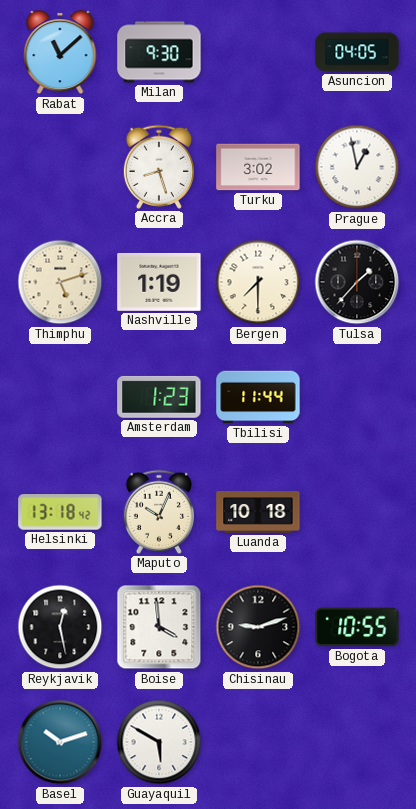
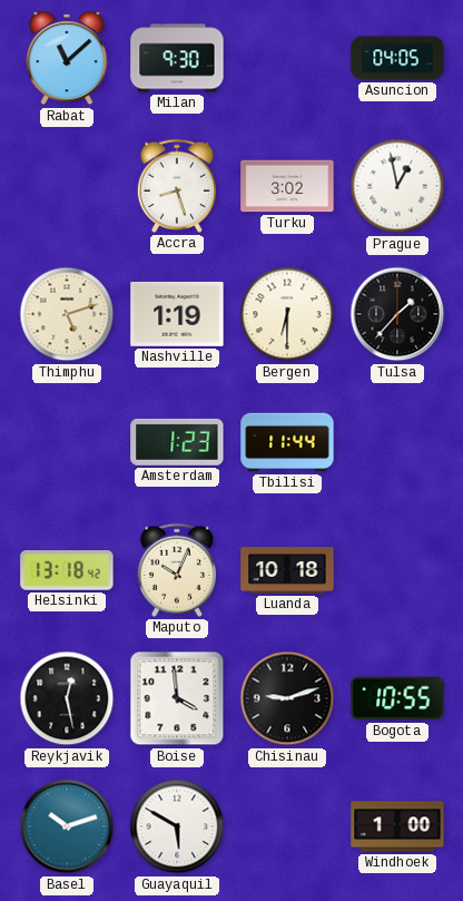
Bergen: 7:30 -> 6:30
Windhoek: none -> 1:00
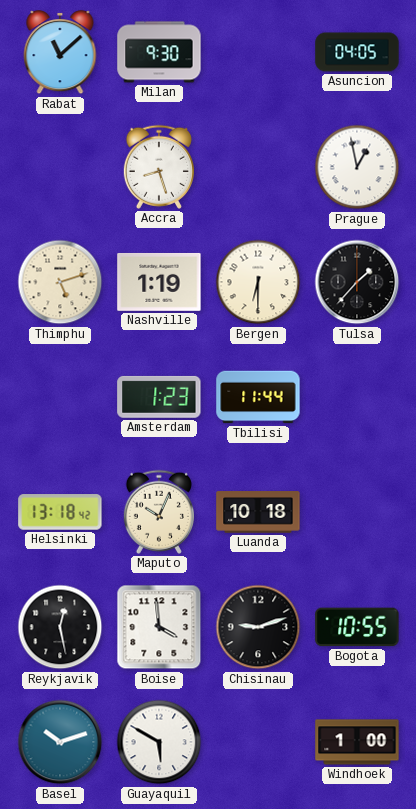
Turku: 3:02 -> none
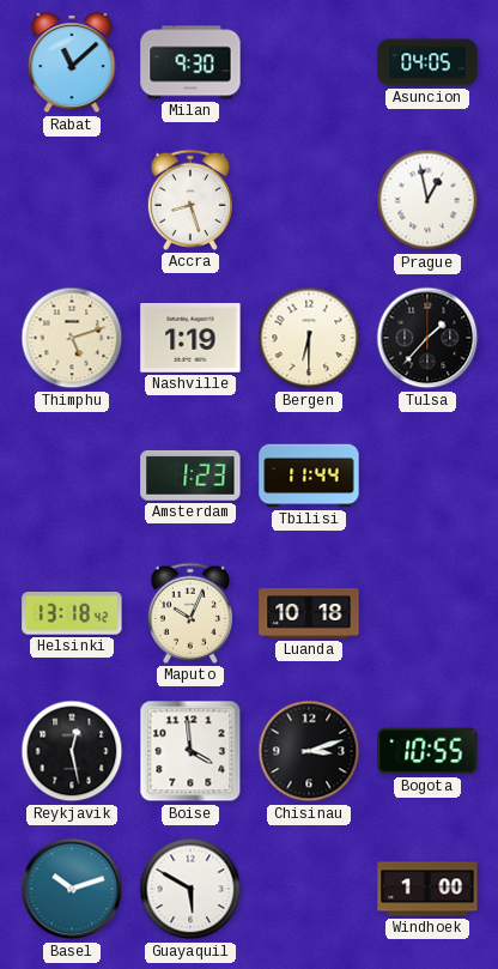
Chisinau: 9:12 -> 3:12
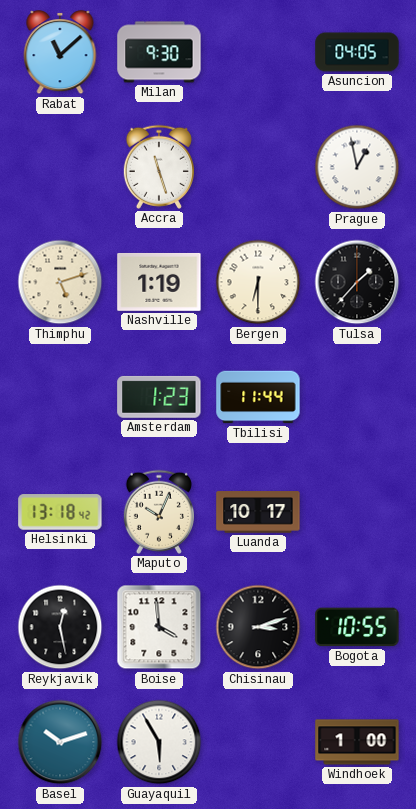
Accra: 8:27 -> 11:27
Luanda: 10:18 -> 10:17
Guayaquil: 5:50 -> 5:55
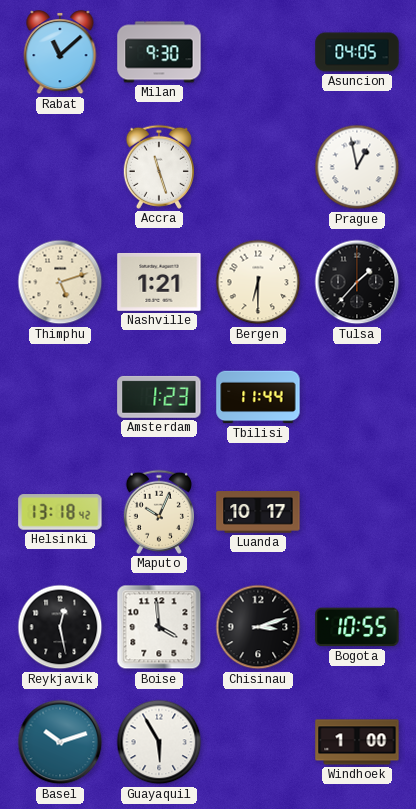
Nashville: 1:19 -> 1:21
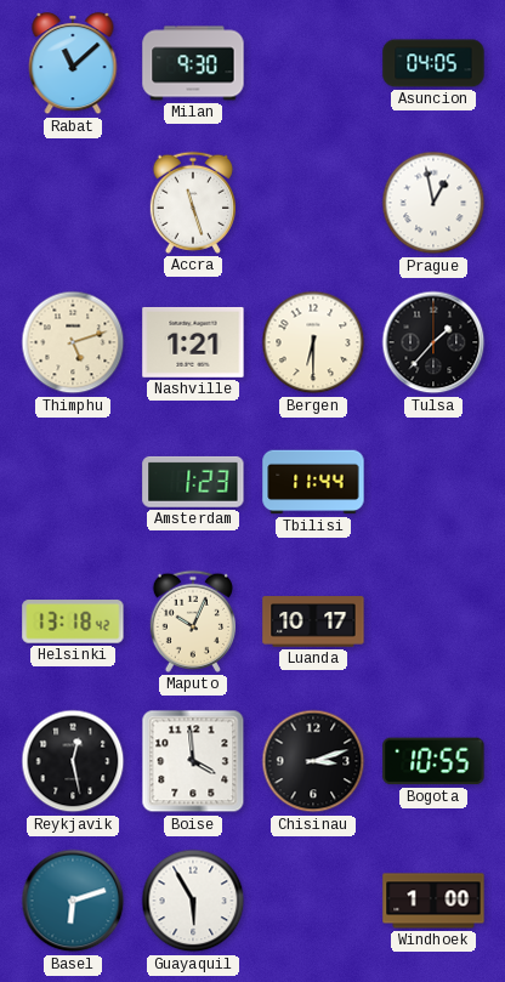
Basel: 10:12 -> 6:12
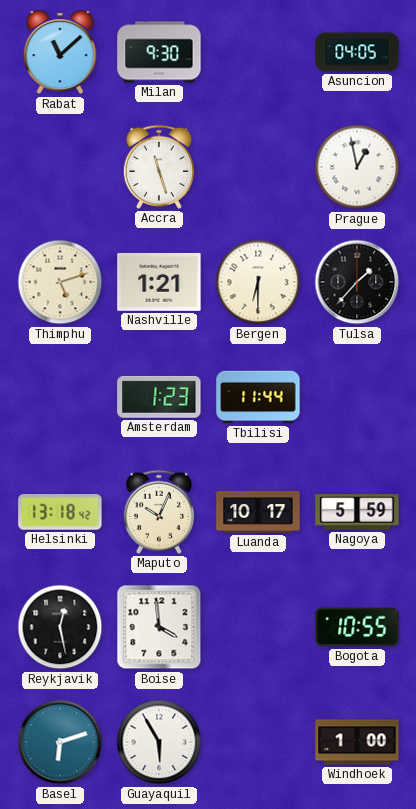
Nagoya: none -> 5:59
Chisinau: 3:12 -> none
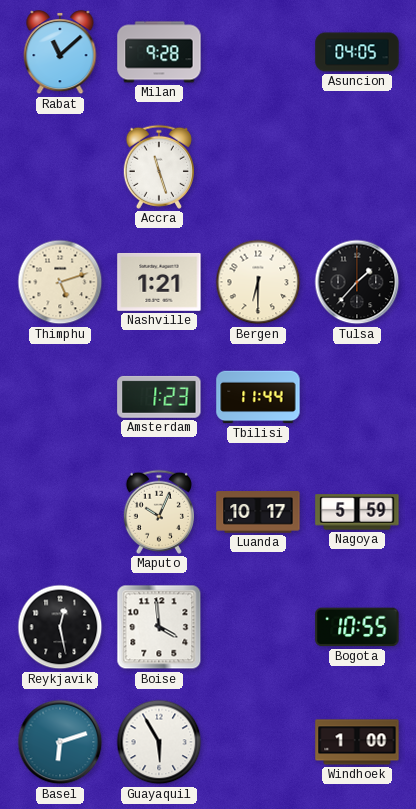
Milan: 9:30 -> 9:28
Prague: 12:58 -> none
Helsinki: 13:18 -> none
